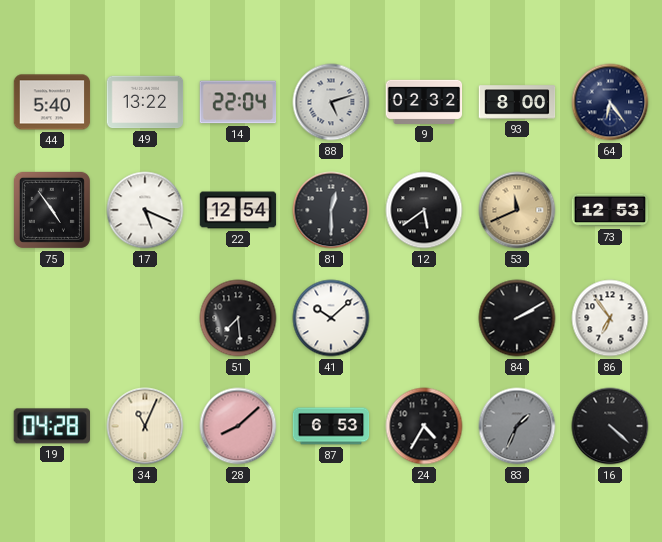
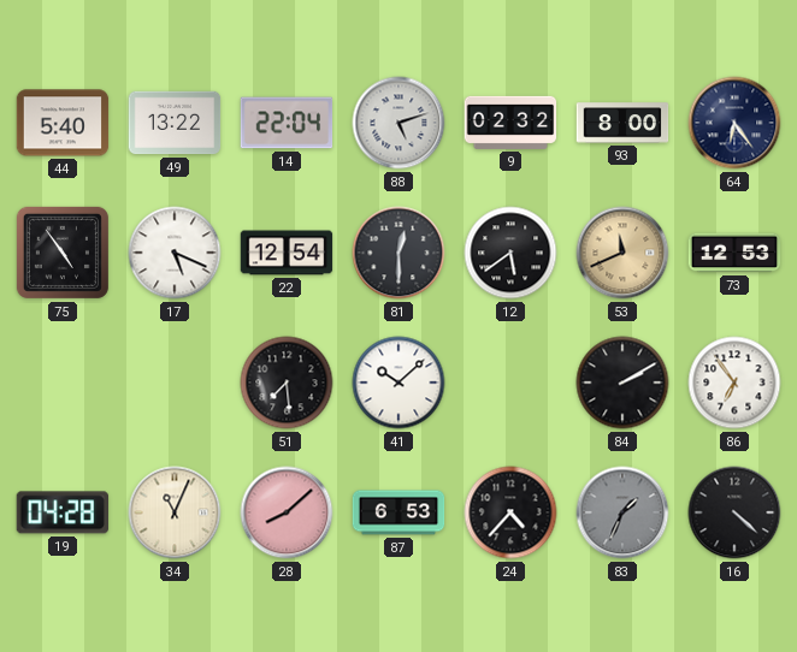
24: 4:35 -> 4:37
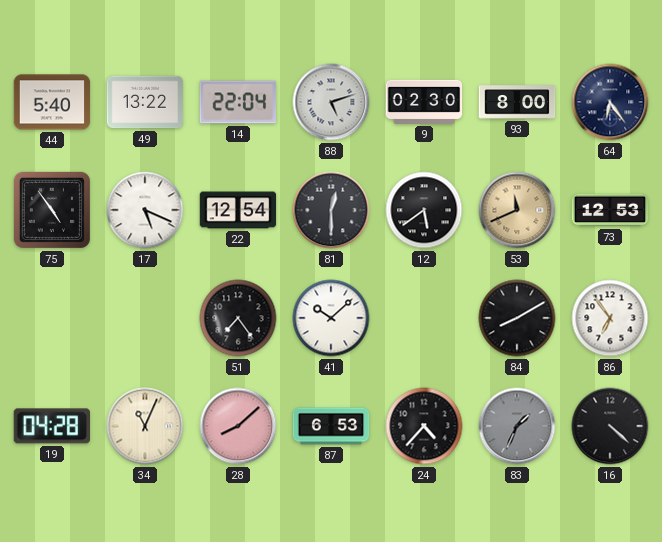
9: 02:32 -> 02:30
51: 7:29 -> 7:24
84: 2:10 -> 8:10
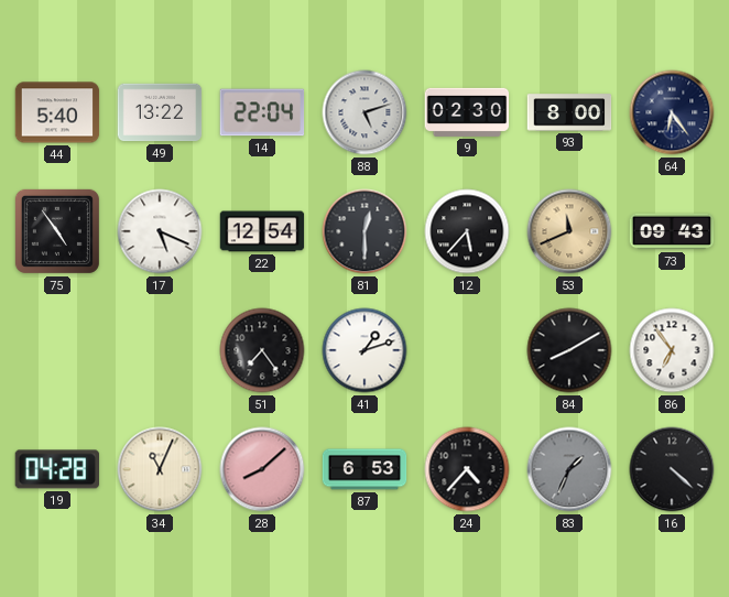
12: 5:39 -> 5:37
73: 12:53 -> 09:43
41: 10:08 -> 1:12
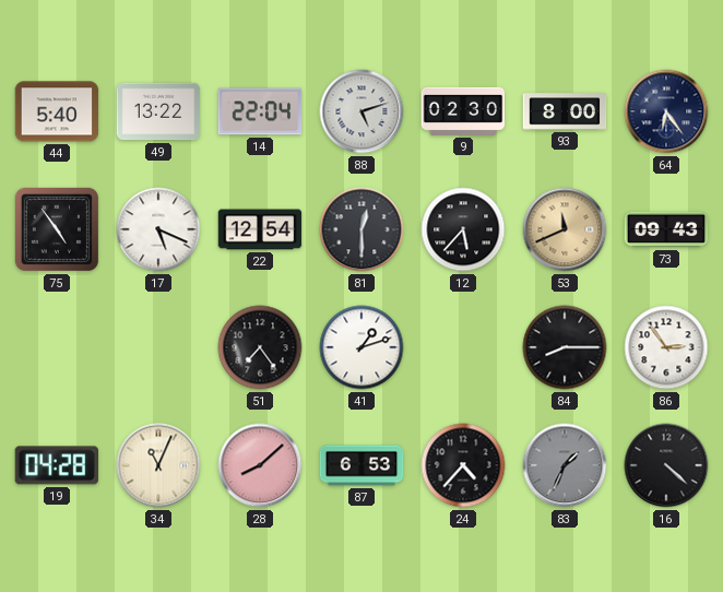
84: 8:10 -> 8:15
86: 6:54 -> 2:54
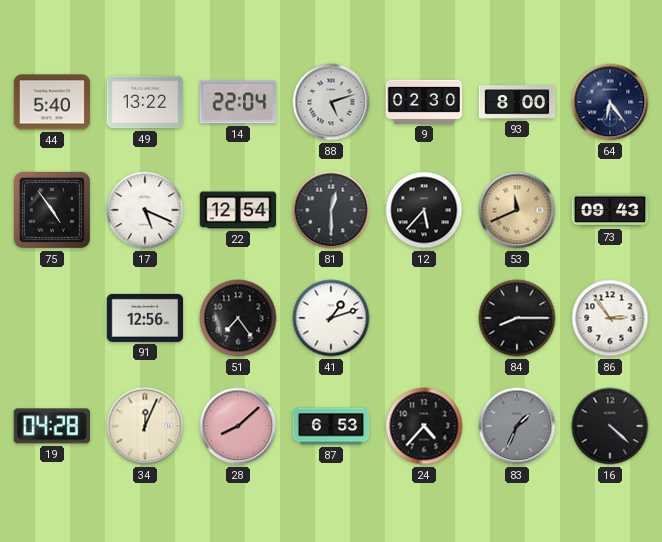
91: none -> 12:56
34: 11:04 -> 12:04
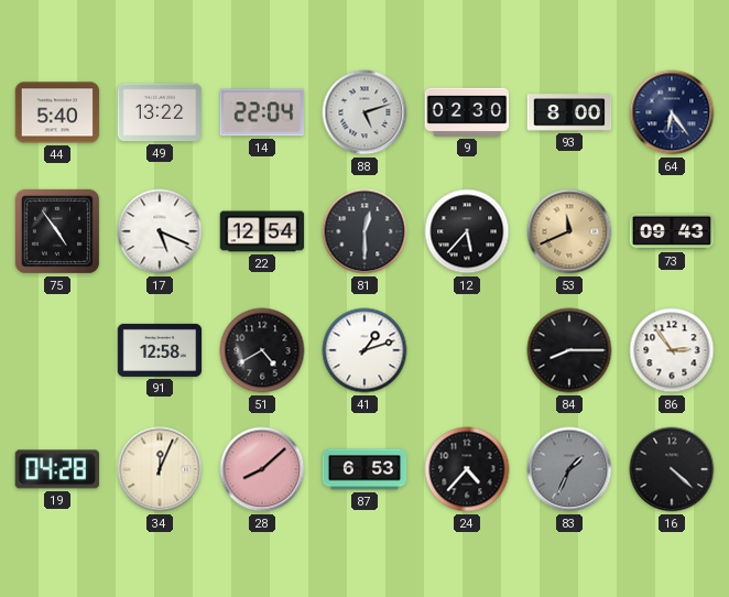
91: 12:56 -> 12:58
51: 7:24 -> 4:40
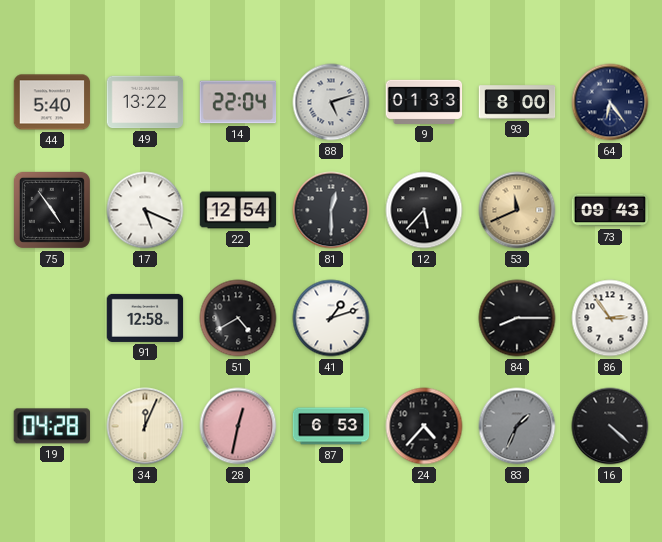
9: 02:30 -> 01:33
28: 8:08 -> 12:32
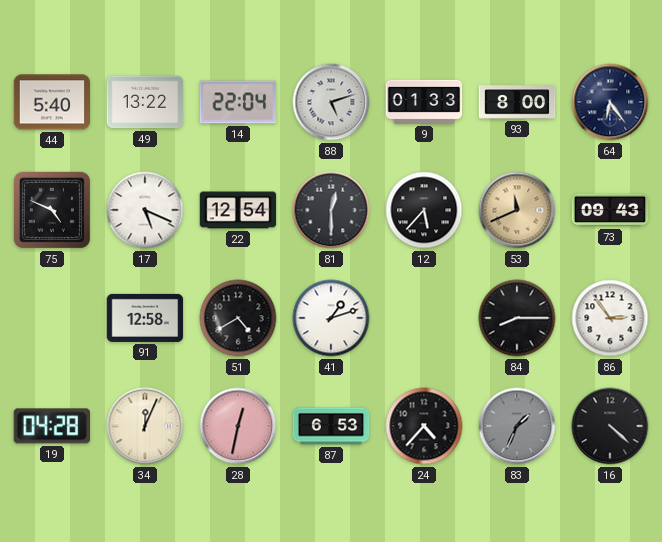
75: 4:54 -> 4:49
